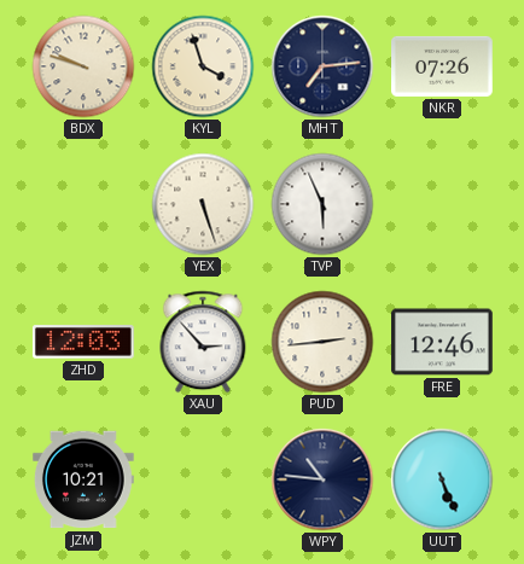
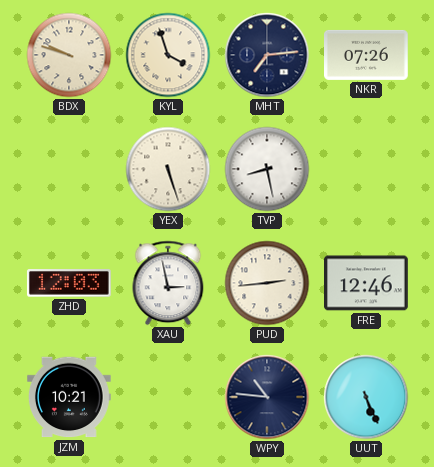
TVP: 5:56 -> 8:28
XAU: 2:53 -> 2:58
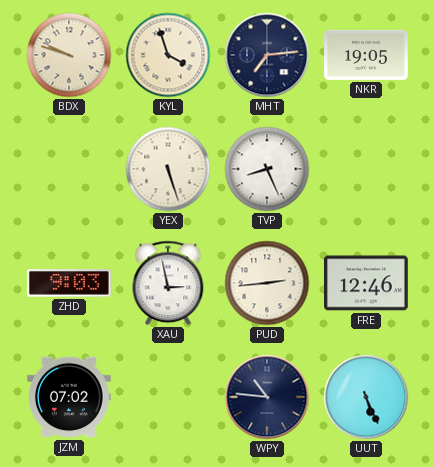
NKR: 07:26 -> 19:05
TVP: 8:28 -> 8:26
ZHD: 12:03 -> 9:03
JZM: 10:21 -> 07:02
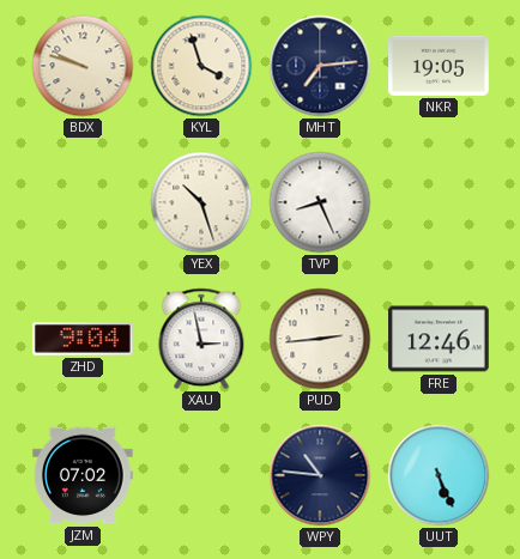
YEX: 5:27 -> 10:27
ZHD: 9:03 -> 9:04
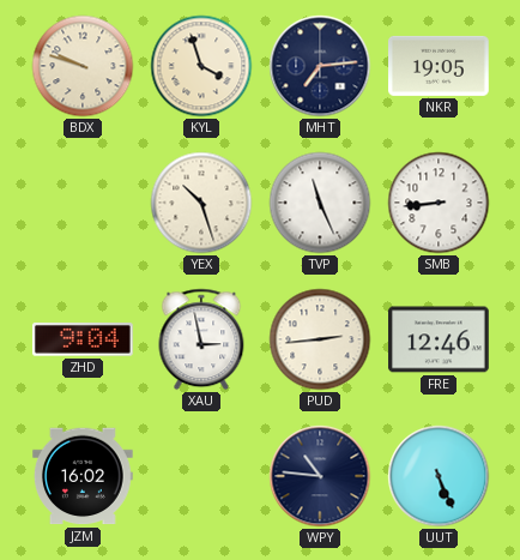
TVP: 8:26 -> 11:26
SMB: none -> 8:44
JZM: 07:02 -> 16:02
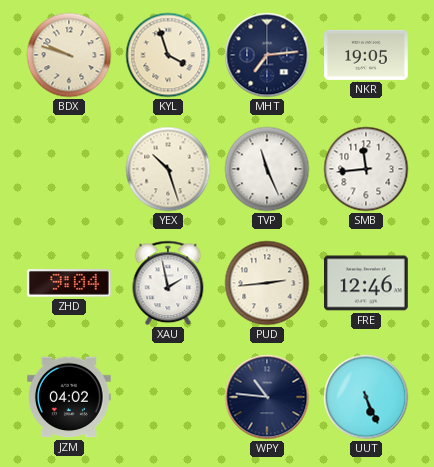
SMB: 8:44 -> 11:44
XAU: 2:58 -> 1:58
JZM: 16:02 -> 04:02
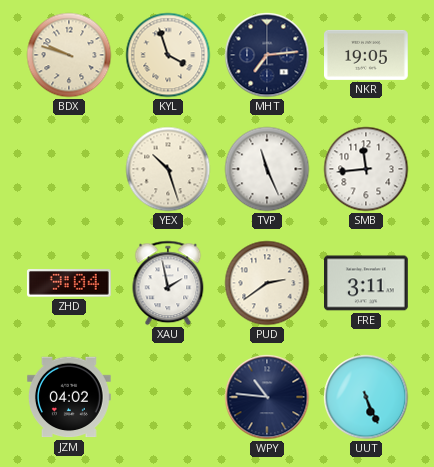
PUD: 2:44 -> 2:39
FRE: 12:46 -> 3:11
